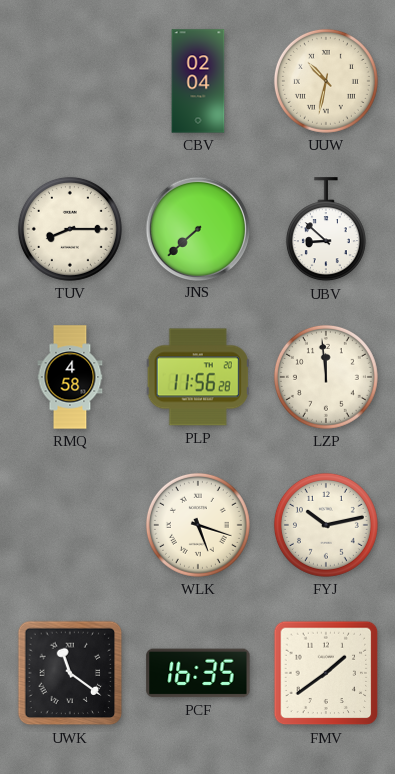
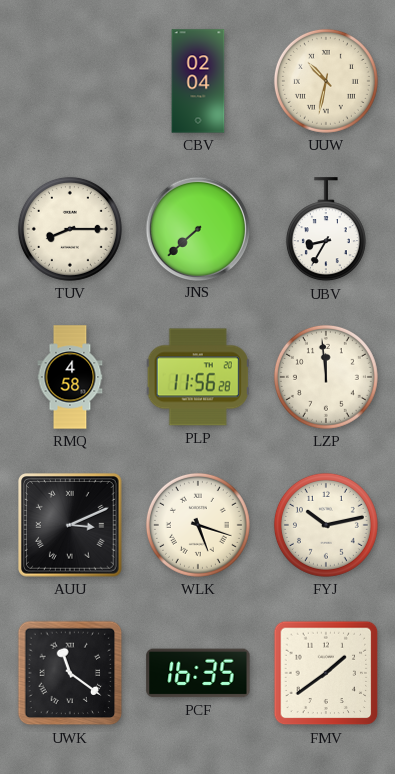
UBV: 8:52 -> 8:35
AUU: none -> 3:11
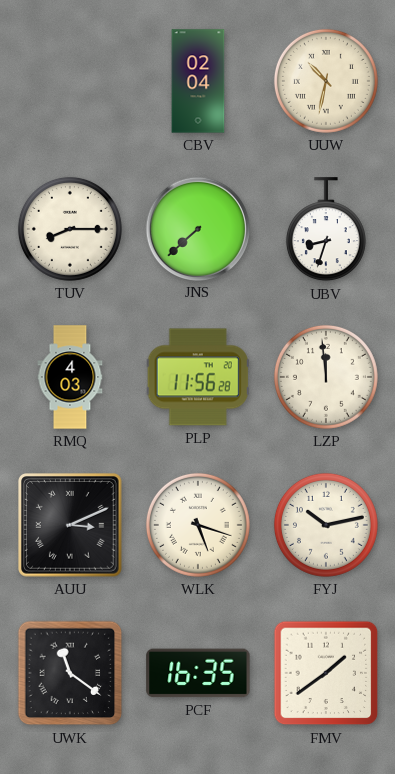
UBV: 8:35 -> 8:33
RMQ: 4:58 -> 4:03
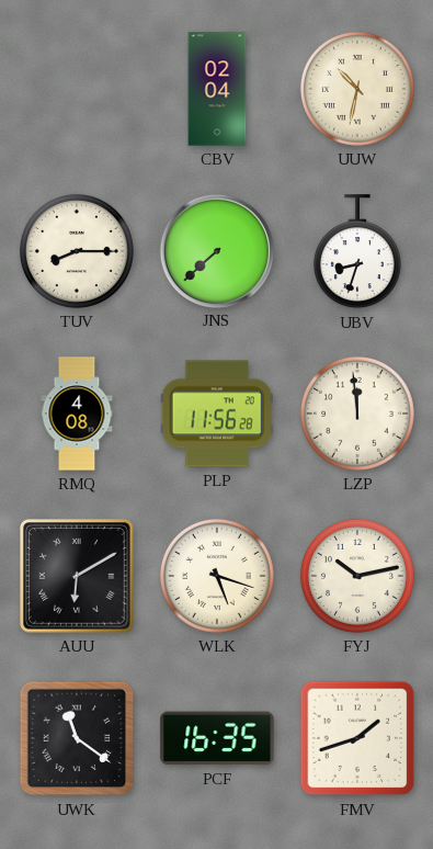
RMQ: 4:03 -> 4:08
AUU: 3:11 -> 6:10
FMV: 1:39 -> 1:42
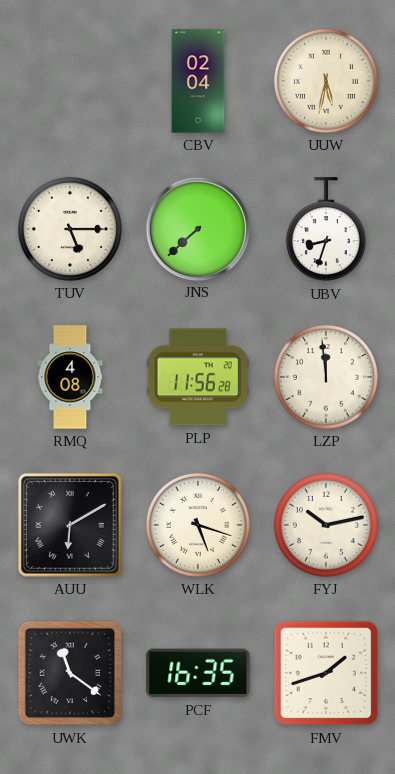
UUW: 10:32 -> 5:32
TUV: 8:15 -> 5:15
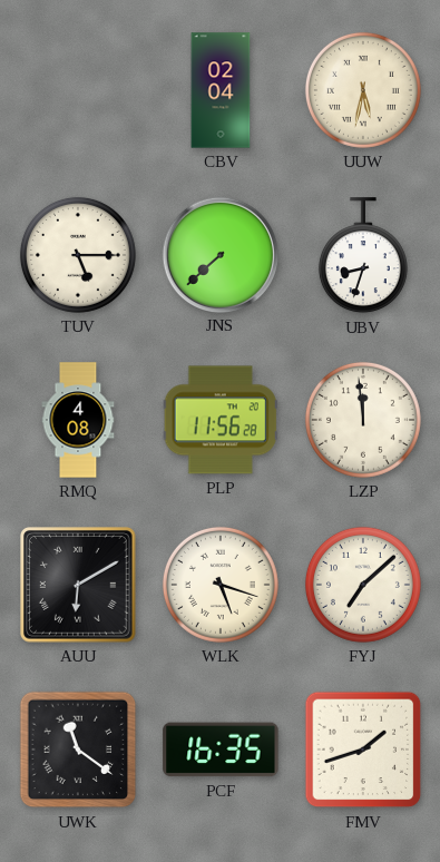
FYJ: 10:13 -> 7:08
